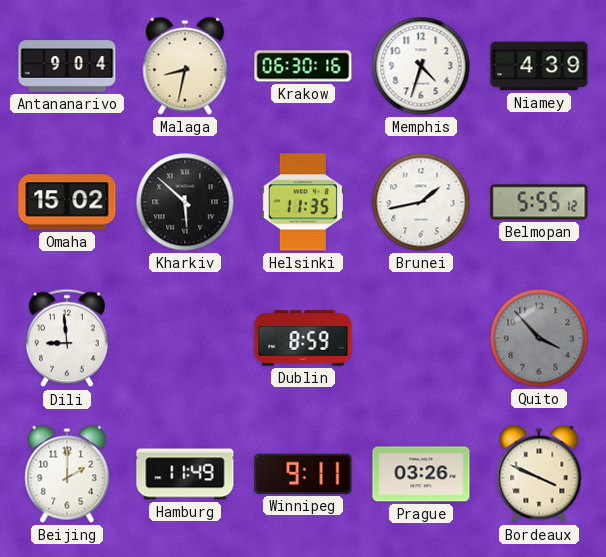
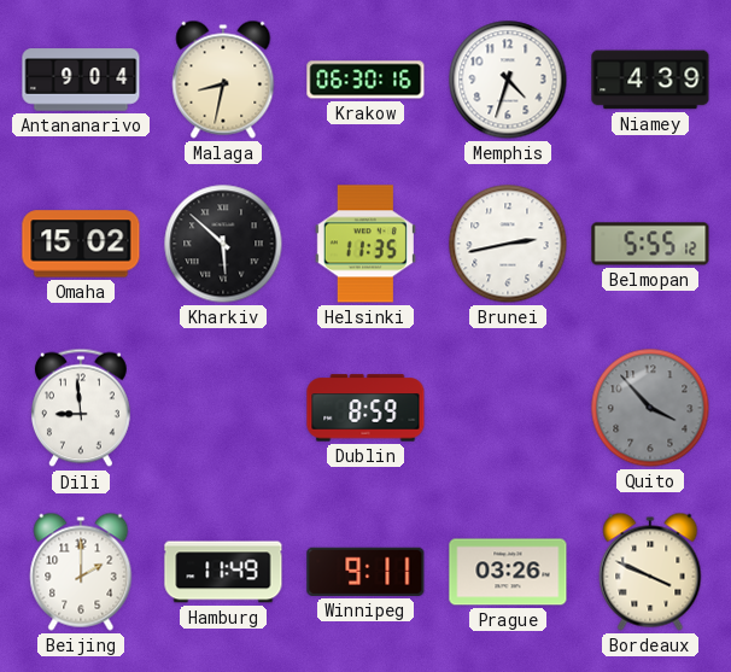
Brunei: 1:43 -> 2:43
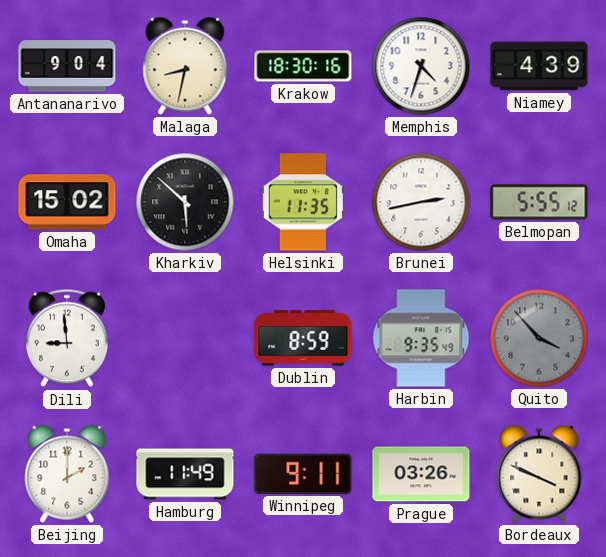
Krakow: 06:30 -> 18:30
Harbin: none -> 9:35
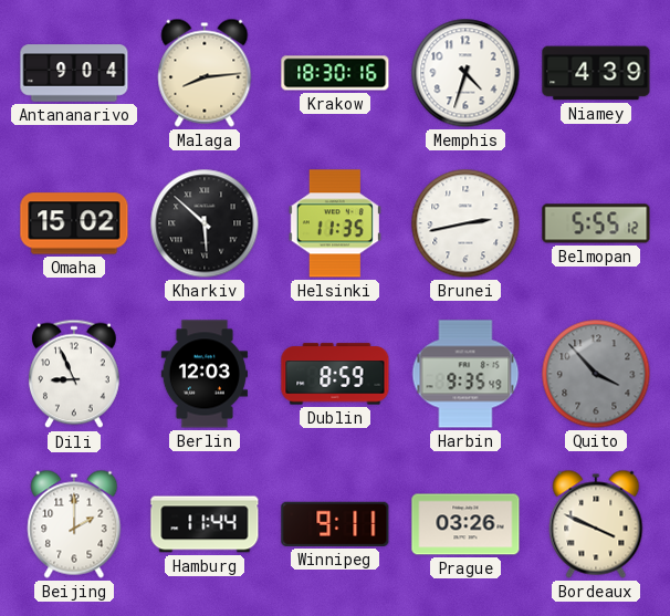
Malaga: 8:32 -> 8:14
Dili: 8:59 -> 8:56
Berlin: none -> 12:03
Hamburg: 11:49 -> 11:44
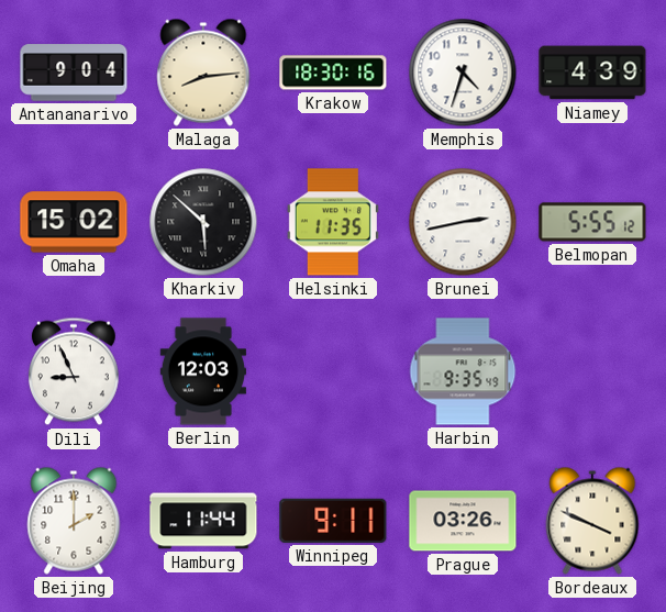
Dublin: 8:59 -> none
Quito: 3:53 -> none
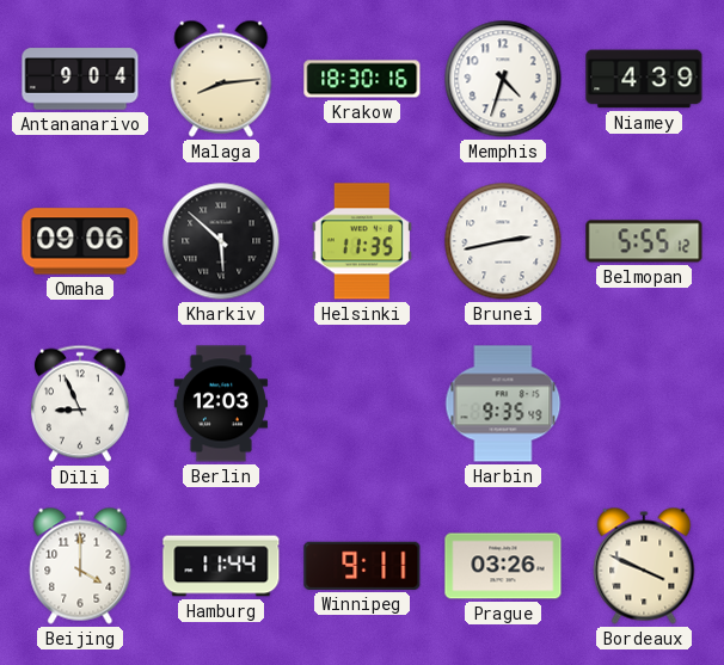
Omaha: 15:02 -> 09:06
Beijing: 2:00 -> 4:00
